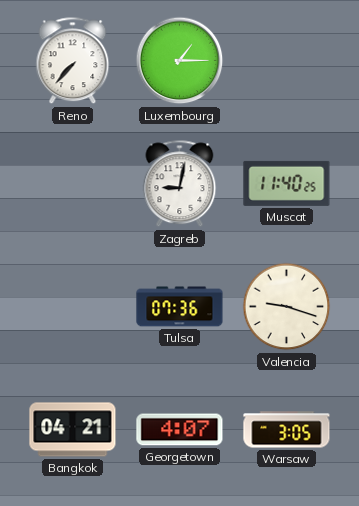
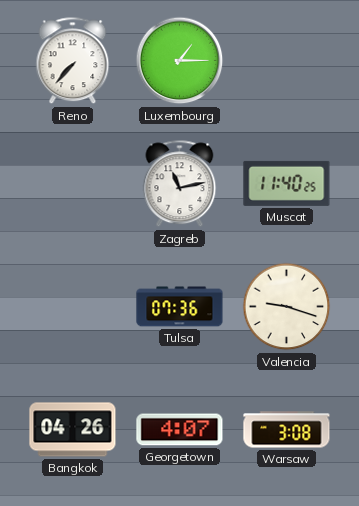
Zagreb: 9:02 -> 11:13
Bangkok: 04:21 -> 04:26
Warsaw: 3:05 -> 3:08
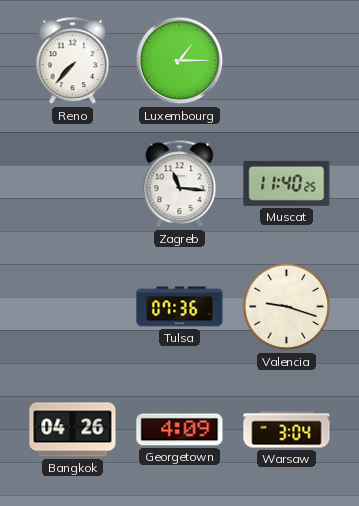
Zagreb: 11:13 -> 11:16
Georgetown: 4:07 -> 4:09
Warsaw: 3:08 -> 3:04
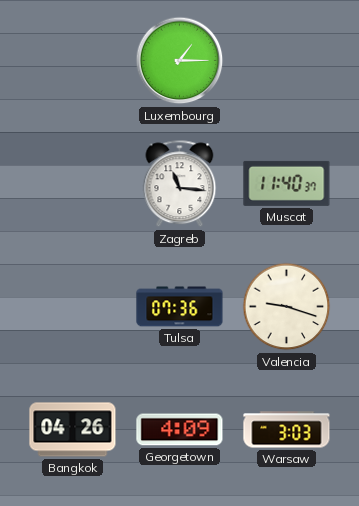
Reno: 7:37 -> none
Muscat: 11:40:25 -> 11:40:37
Warsaw: 3:04 -> 3:03
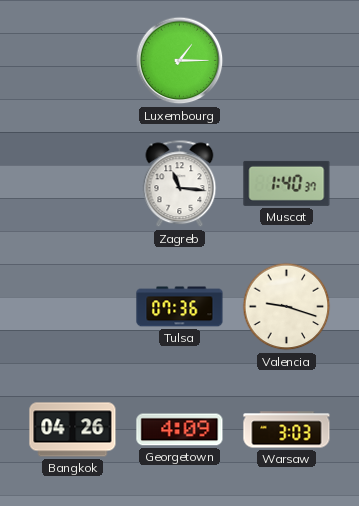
Muscat: 11:40 -> 1:40
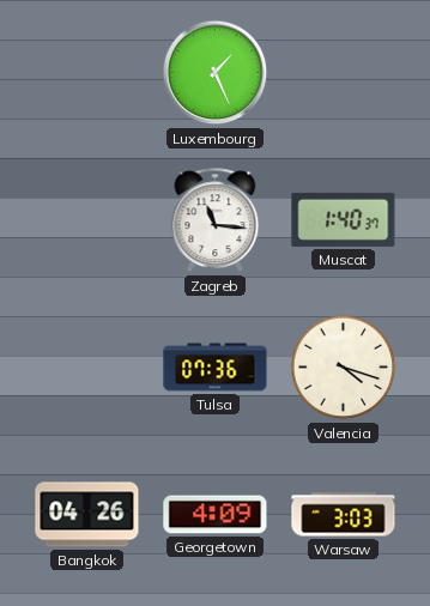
Luxembourg: 1:15 -> 1:26
Valencia: 9:18 -> 4:18
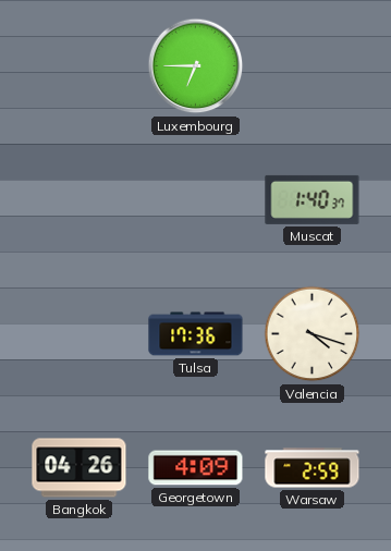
Luxembourg: 1:26 -> 6:45
Zagreb: 11:16 -> none
Tulsa: 07:36 -> 17:36
Warsaw: 3:03 -> 2:59
